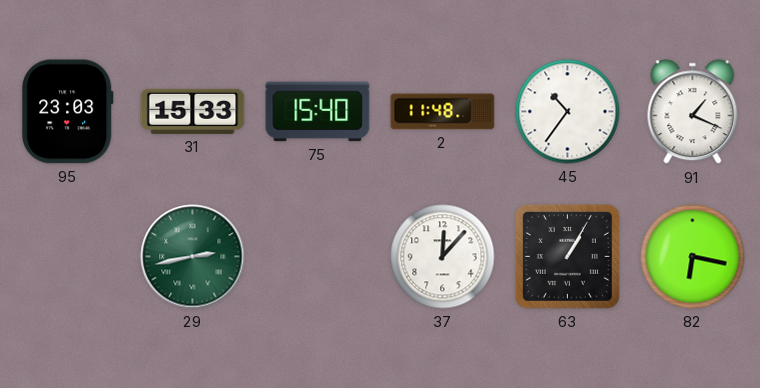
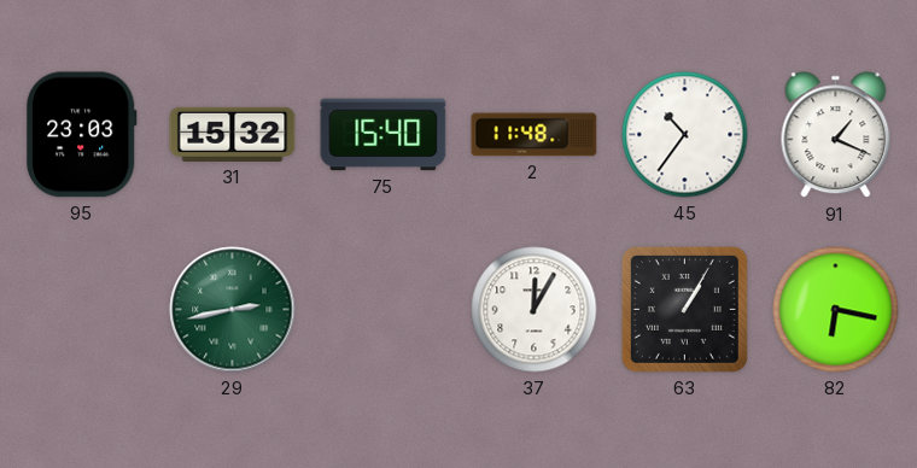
31: 15:33 -> 15:32
37: 12:07 -> 12:05
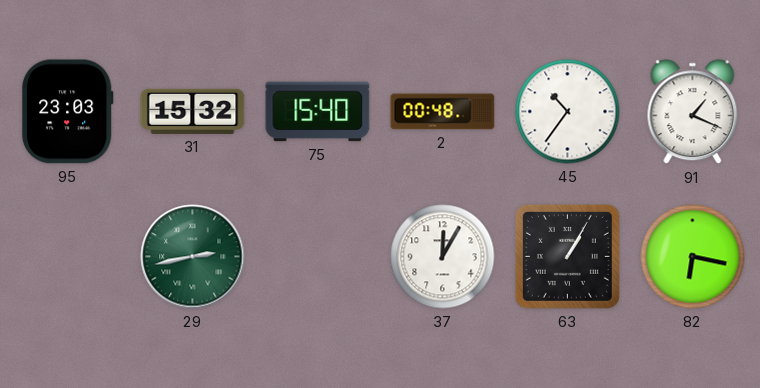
2: 11:48 -> 00:48
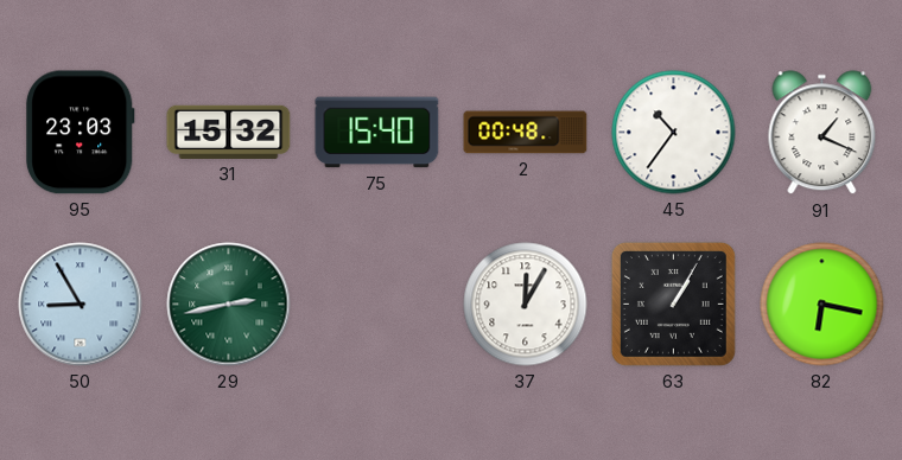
50: none -> 8:55
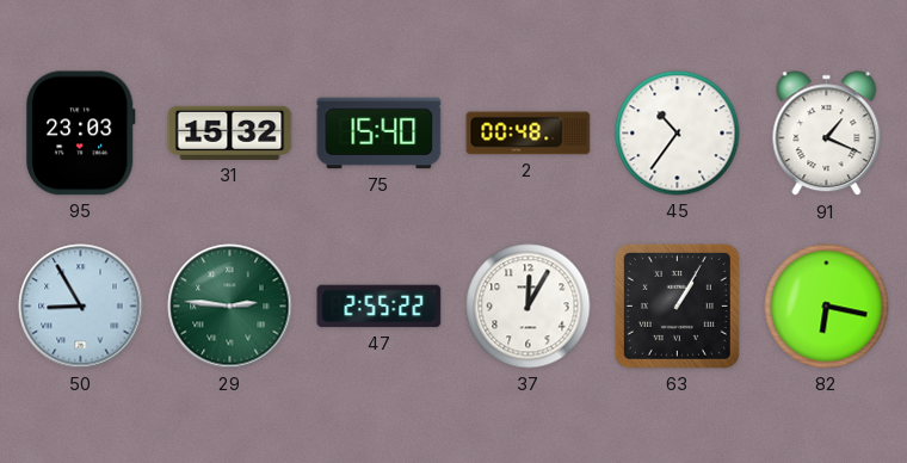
29: 2:43 -> 2:46
47: none -> 2:55
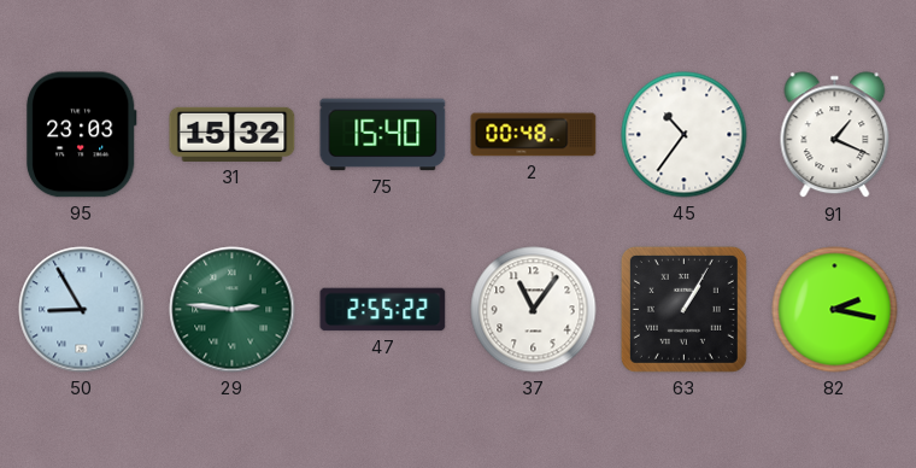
37: 12:05 -> 11:06
82: 6:17 -> 2:17
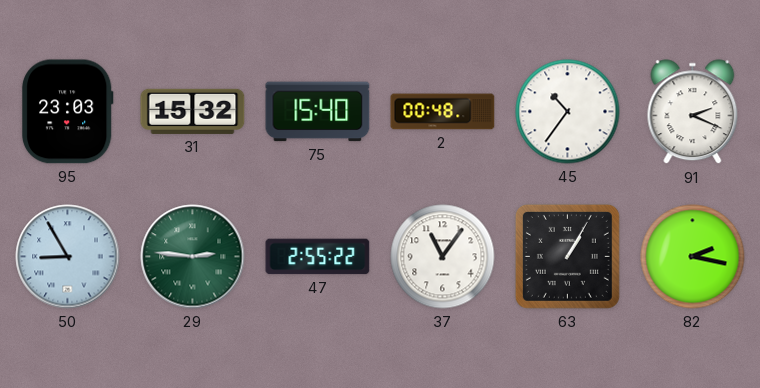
91: 1:19 -> 2:19
